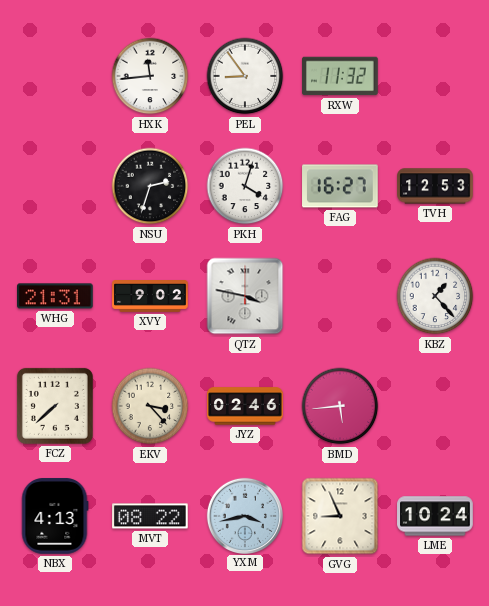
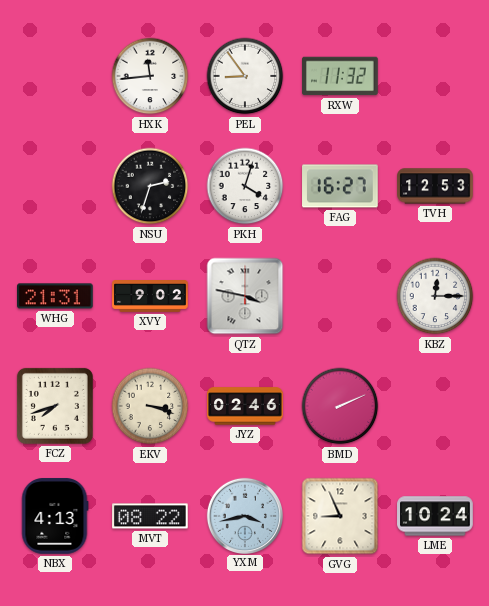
KBZ: 1:23 -> 12:15
FCZ: 7:38 -> 7:42
EKV: 3:23 -> 3:18
BMD: 5:44 -> 2:11
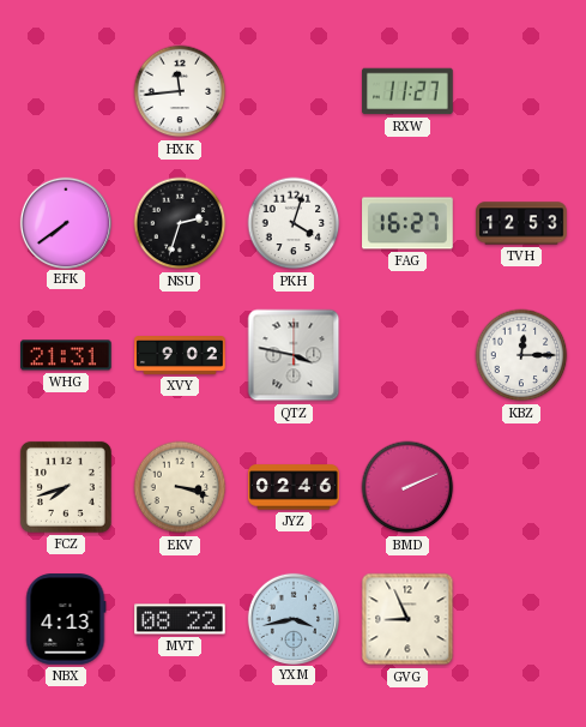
PEL: 8:54 -> none
RXW: 11:32 -> 11:27
EFK: none -> 7:39
LME: 10:24 -> none
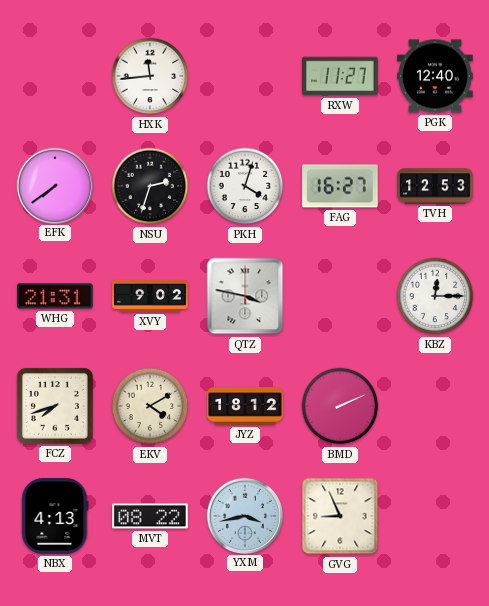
PGK: none -> 12:40
EKV: 3:18 -> 4:10
JYZ: 02:46 -> 18:12
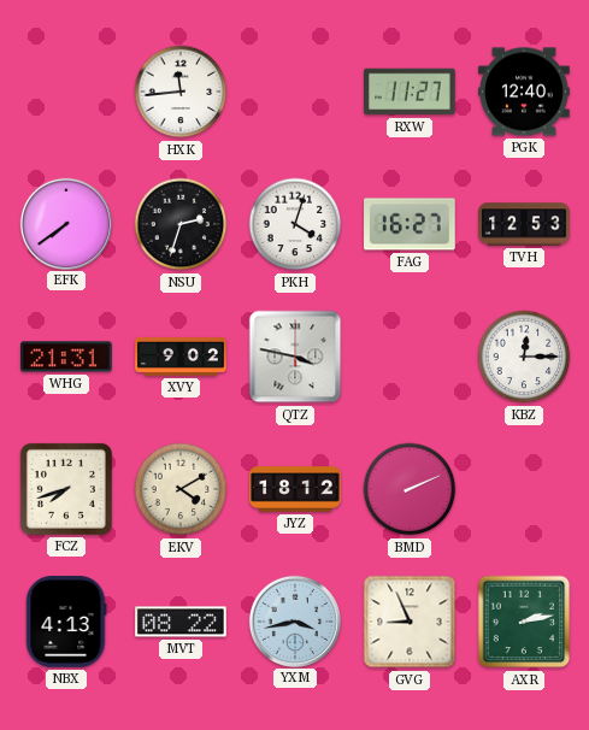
AXR: none -> 2:13
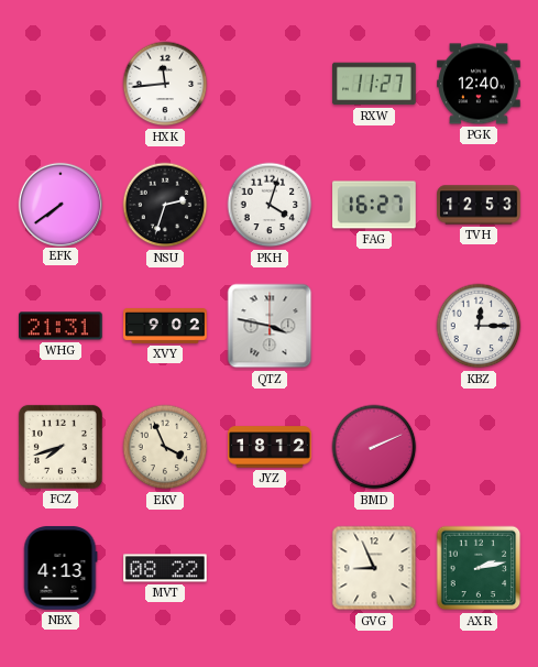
EKV: 4:10 -> 3:56
YXM: 3:43 -> none
